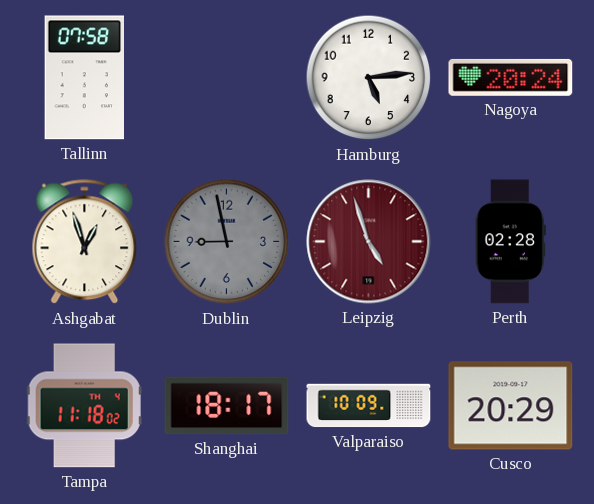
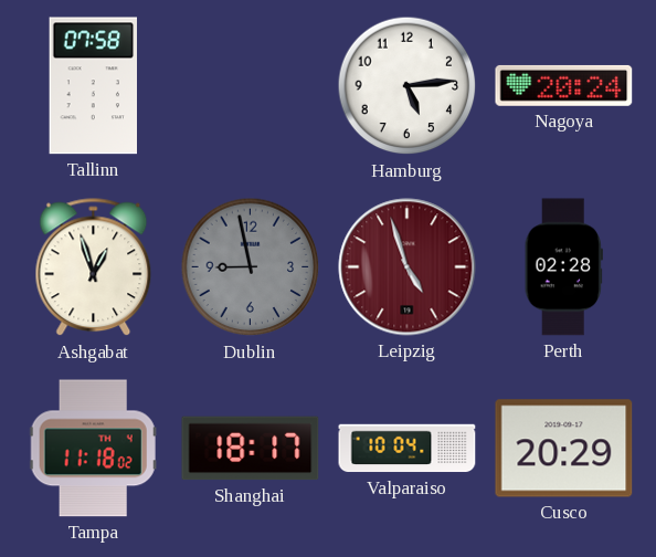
Valparaiso: 10:09 -> 10:04
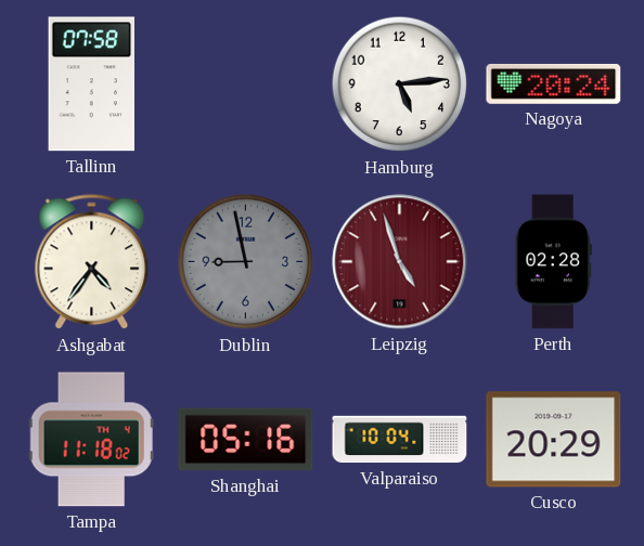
Ashgabat: 12:57 -> 4:36
Shanghai: 18:17 -> 05:16
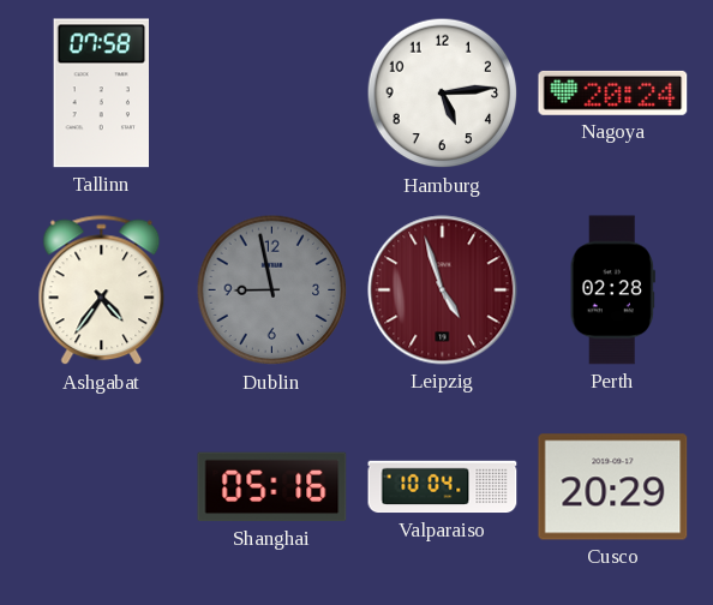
Tampa: 11:18 -> none
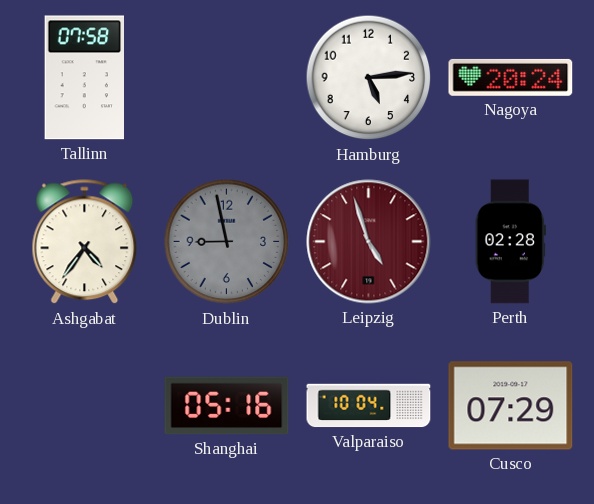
Cusco: 20:29 -> 07:29
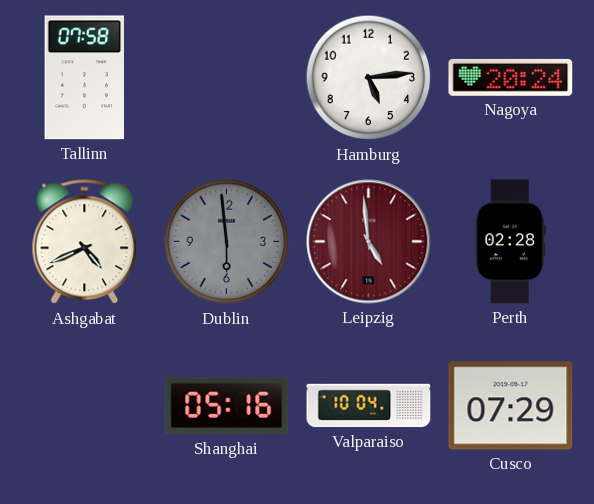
Ashgabat: 4:36 -> 4:41
Dublin: 8:58 -> 5:59
Leipzig: 4:57 -> 4:59
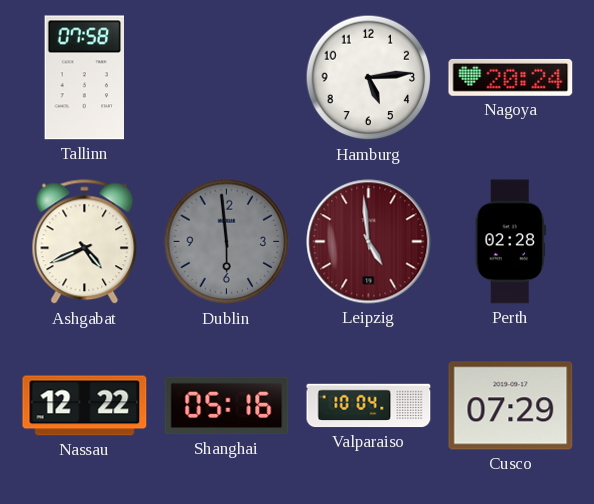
Nassau: none -> 12:22
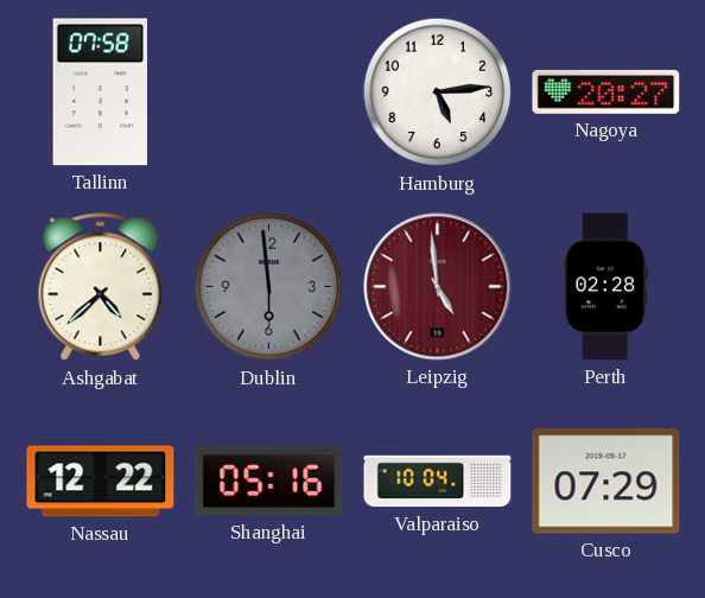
Nagoya: 20:24 -> 20:27
Ashgabat: 4:41 -> 4:38
